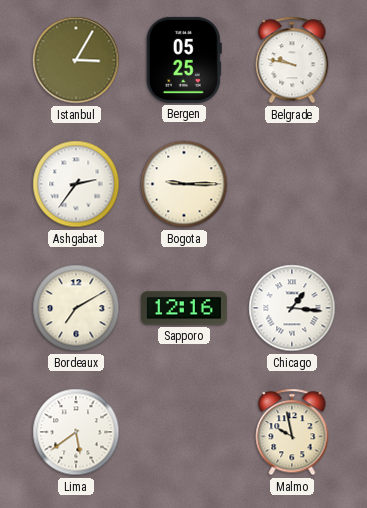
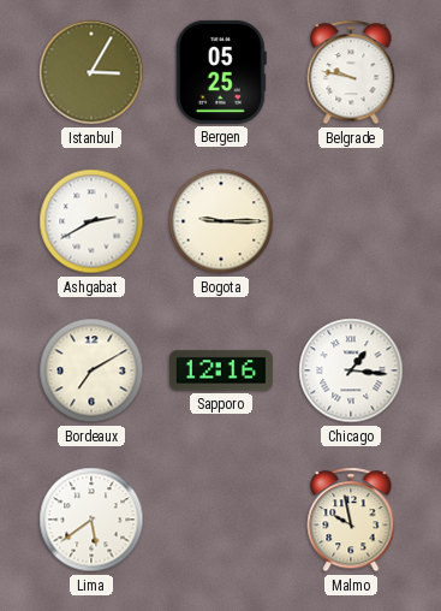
Ashgabat: 2:36 -> 2:40
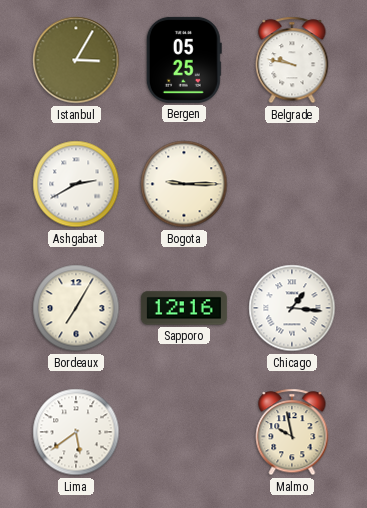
Bordeaux: 7:10 -> 7:05
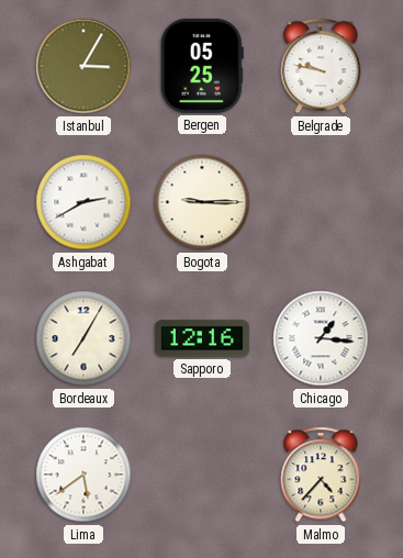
Malmo: 9:58 -> 4:37
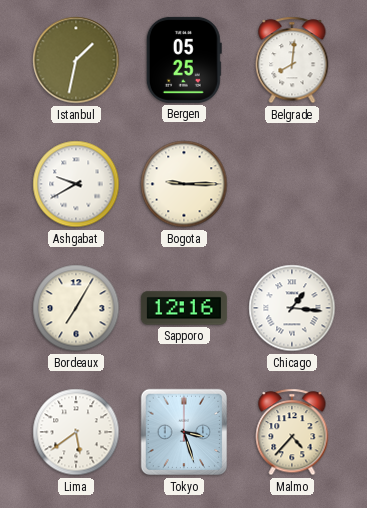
Istanbul: 3:05 -> 1:32
Belgrade: 9:47 -> 8:01
Ashgabat: 2:40 -> 9:40
Tokyo: none -> 3:27
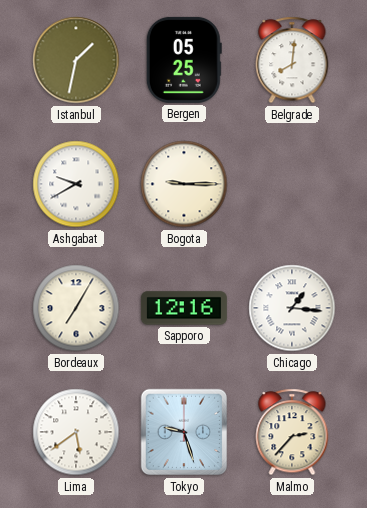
Tokyo: 3:27 -> 9:27
Malmo: 4:37 -> 2:37
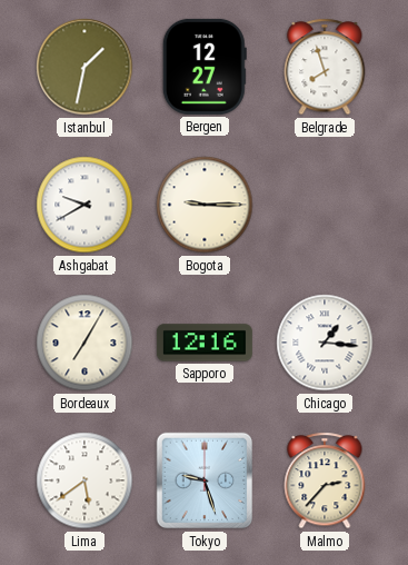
Bergen: 05:25 -> 12:27
Belgrade: 8:01 -> 7:57
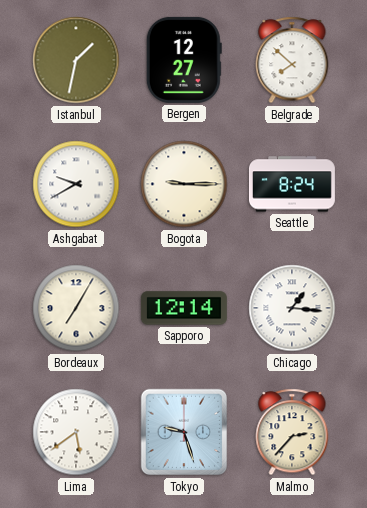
Belgrade: 7:57 -> 7:52
Seattle: none -> 8:24
Sapporo: 12:16 -> 12:14
